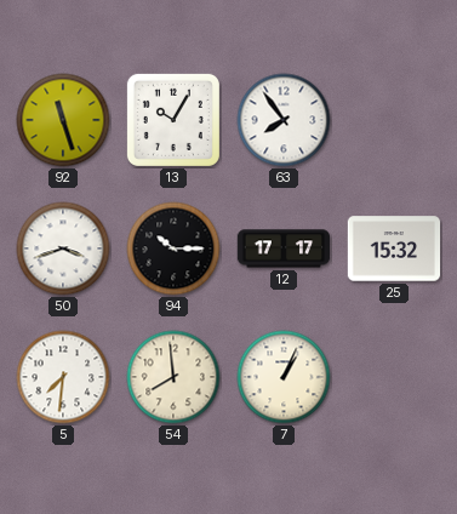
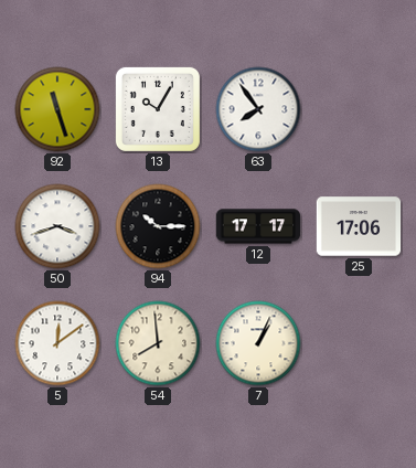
25: 15:32 -> 17:06
5: 7:31 -> 12:09
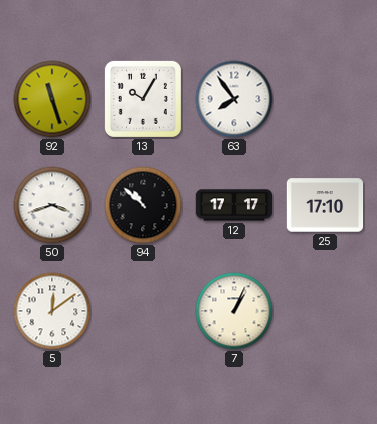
94: 10:15 -> 10:52
25: 17:06 -> 17:10
54: 7:59 -> none
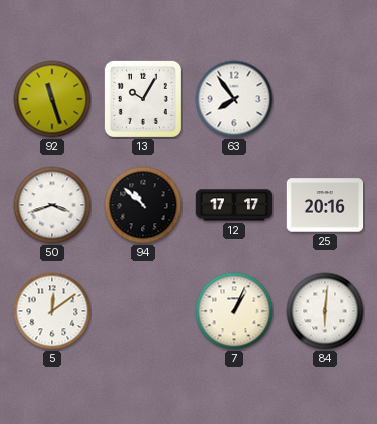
25: 17:10 -> 20:16
84: none -> 6:01
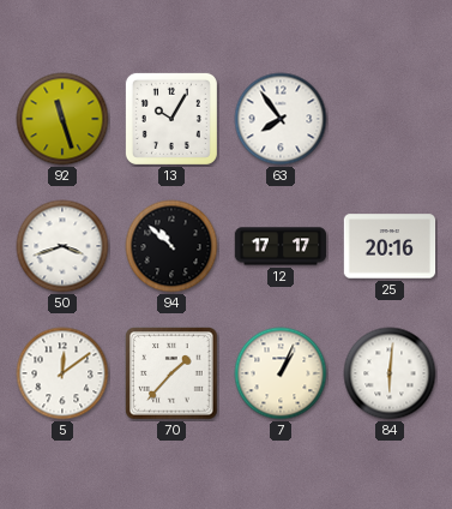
70: none -> 1:37
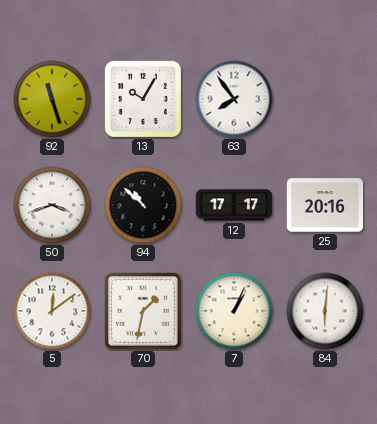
70: 1:37 -> 1:32
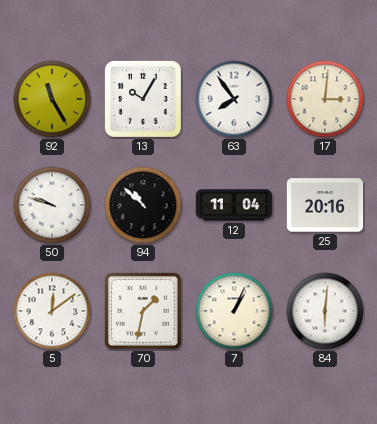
92: 11:27 -> 11:25
17: none -> 3:01
50: 3:42 -> 9:48
12: 17:17 -> 11:04
